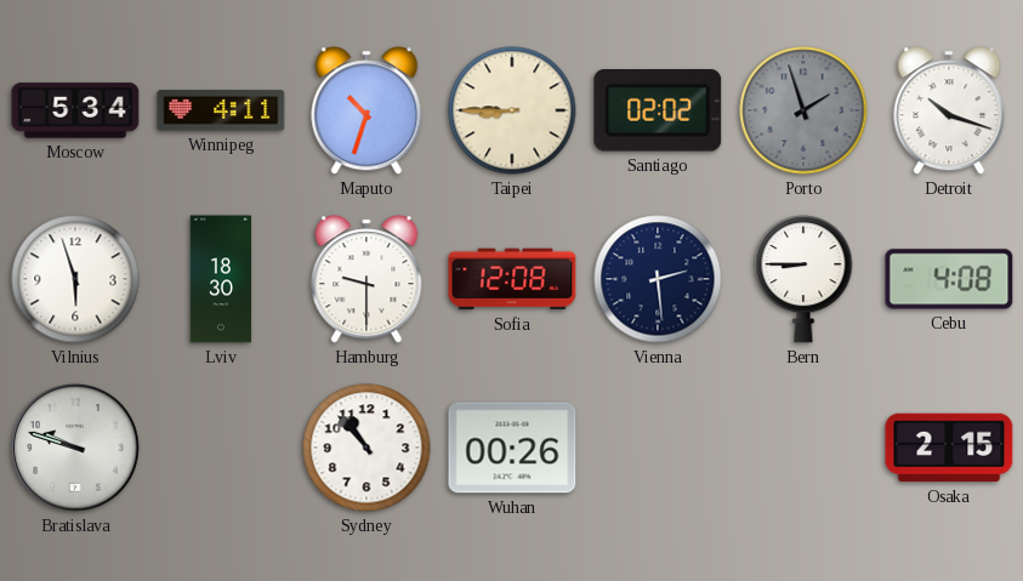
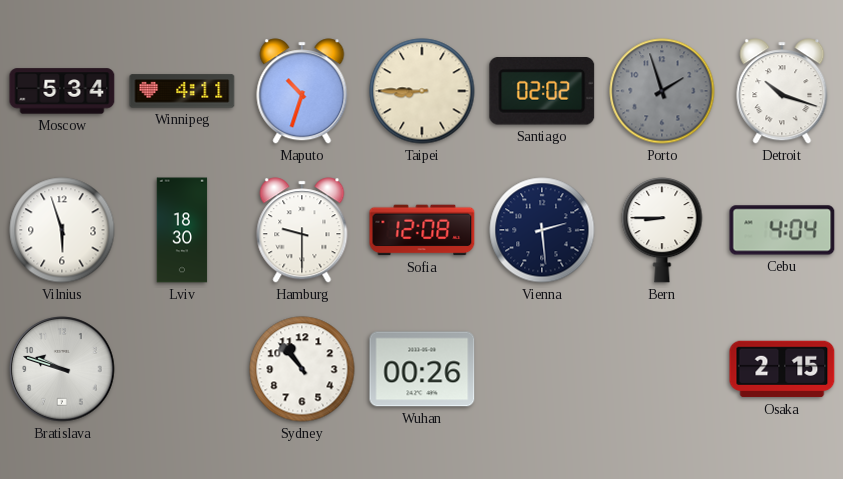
Cebu: 4:08 -> 4:04
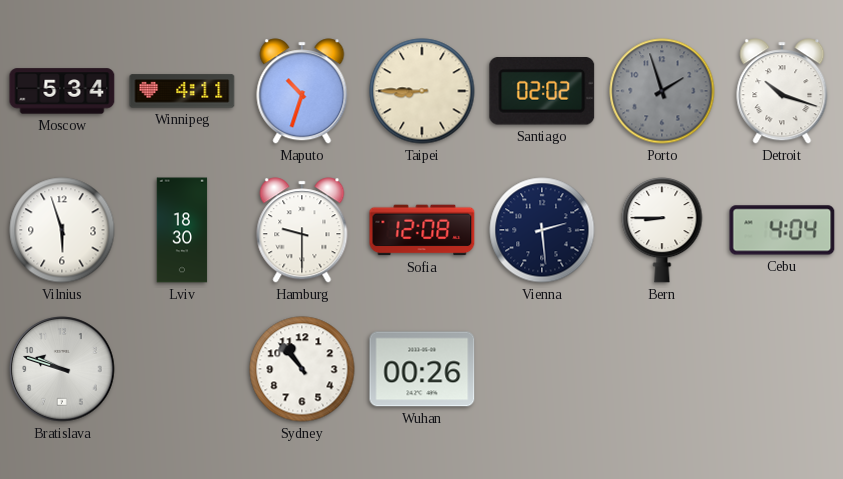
Osaka: 2:15 -> none
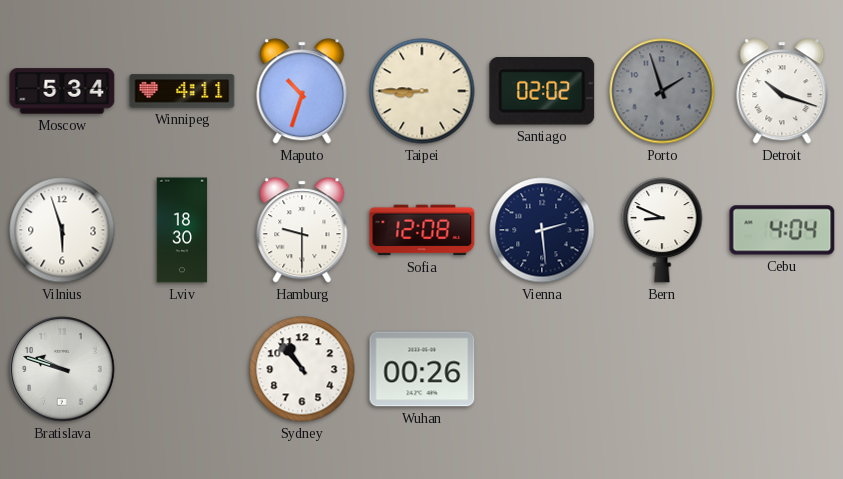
Bern: 8:45 -> 8:49
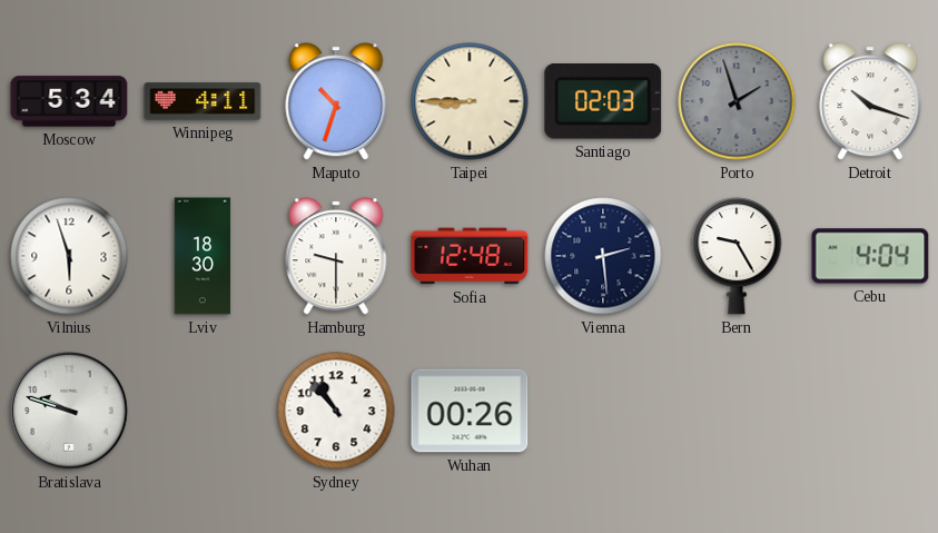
Santiago: 02:02 -> 02:03
Sofia: 12:08 -> 12:48
Bern: 8:49 -> 9:25
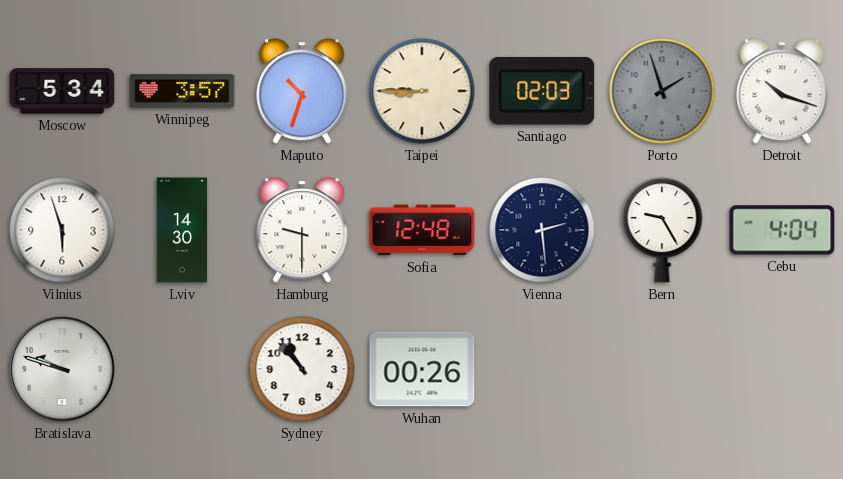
Winnipeg: 4:11 -> 3:57
Lviv: 18:30 -> 14:30
